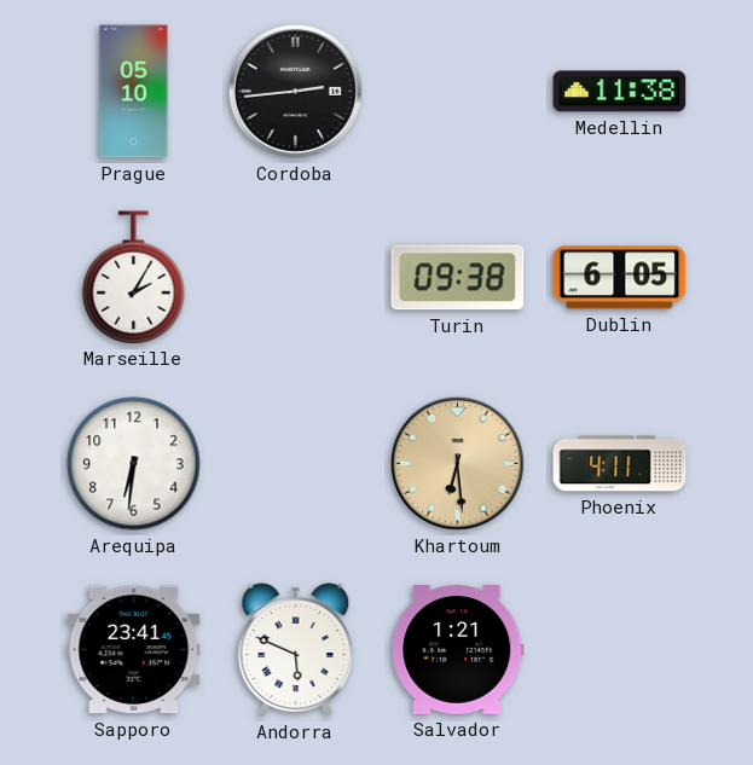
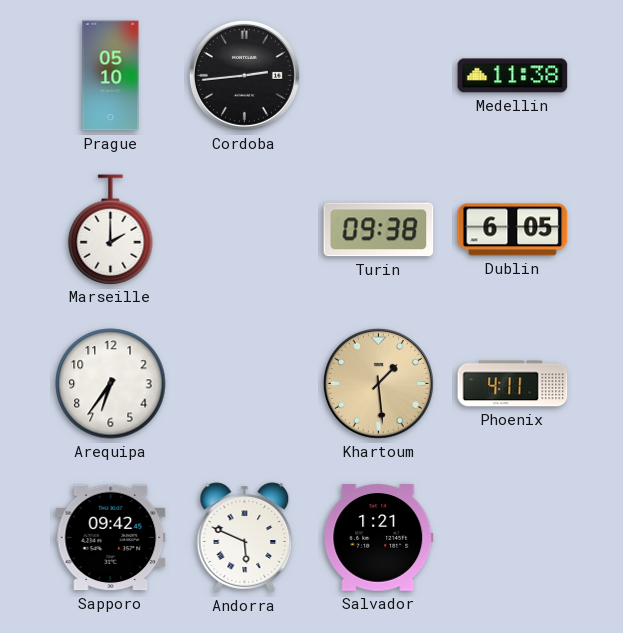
Marseille: 2:05 -> 2:00
Arequipa: 6:31 -> 6:36
Khartoum: 6:29 -> 1:29
Sapporo: 23:41 -> 09:42
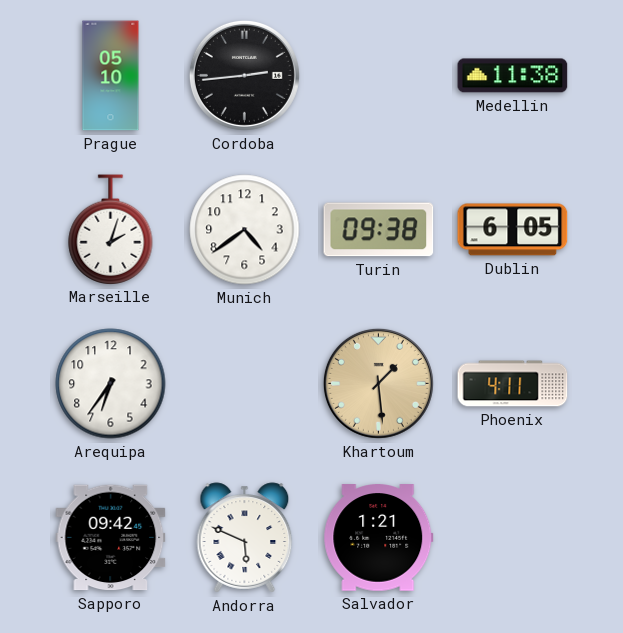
Marseille: 2:00 -> 2:03
Munich: none -> 4:39
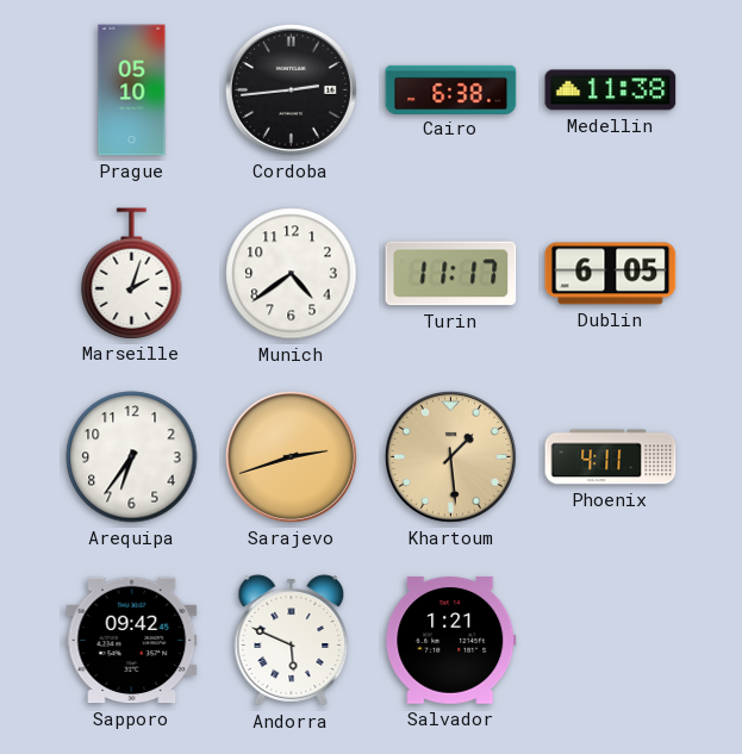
Cairo: none -> 6:38
Turin: 09:38 -> 11:17
Sarajevo: none -> 2:42
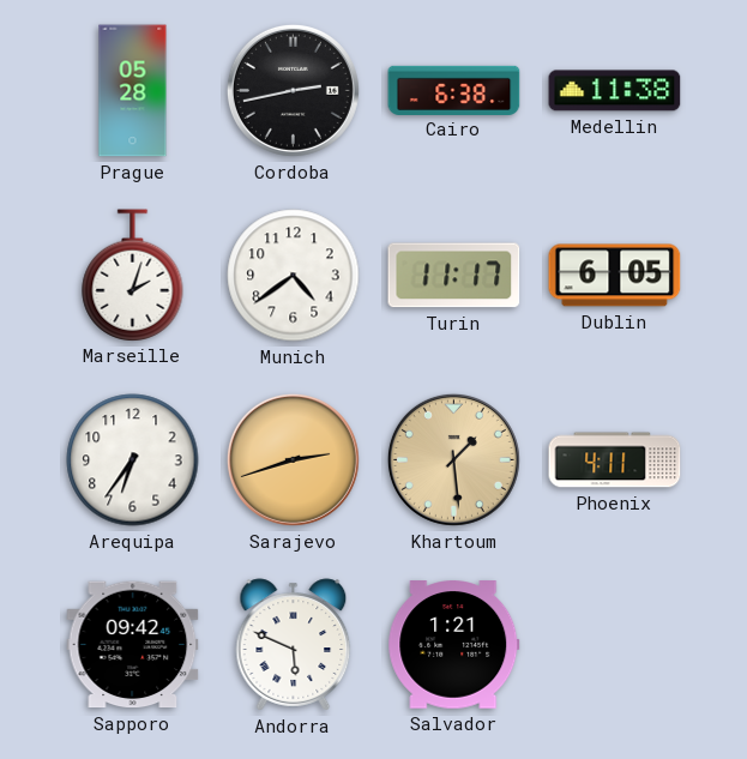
Prague: 05:10 -> 05:28
Cordoba: 2:44 -> 2:43
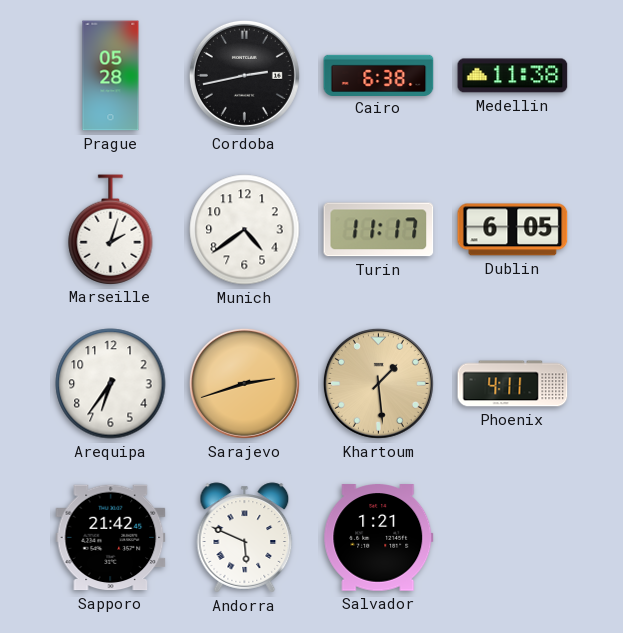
Sapporo: 09:42 -> 21:42
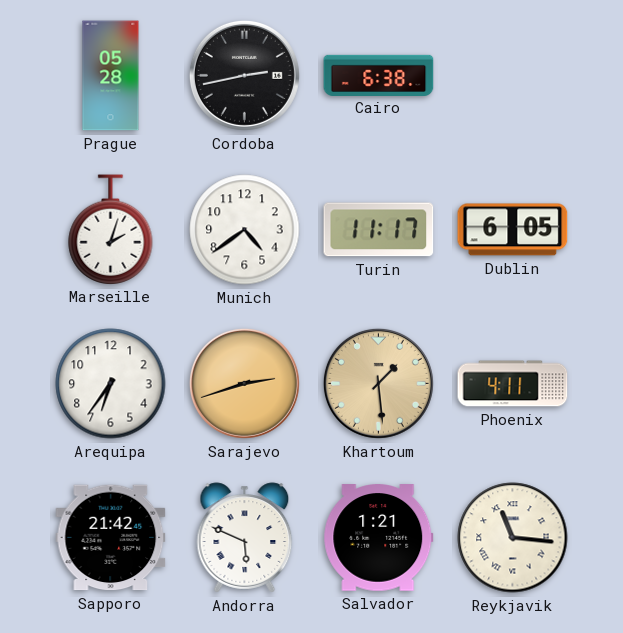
Medellin: 11:38 -> none
Reykjavik: none -> 11:16
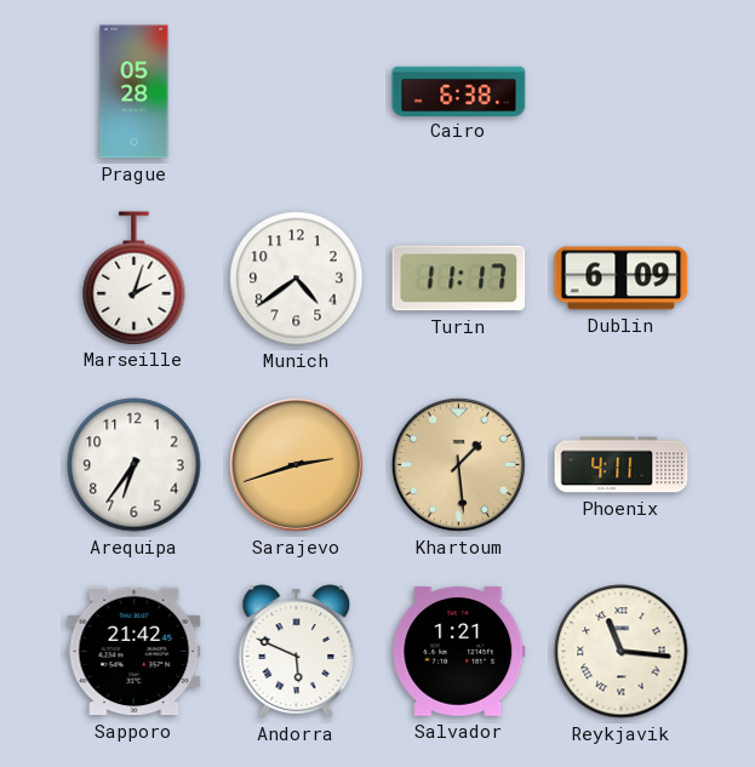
Cordoba: 2:43 -> none
Dublin: 6:05 -> 6:09
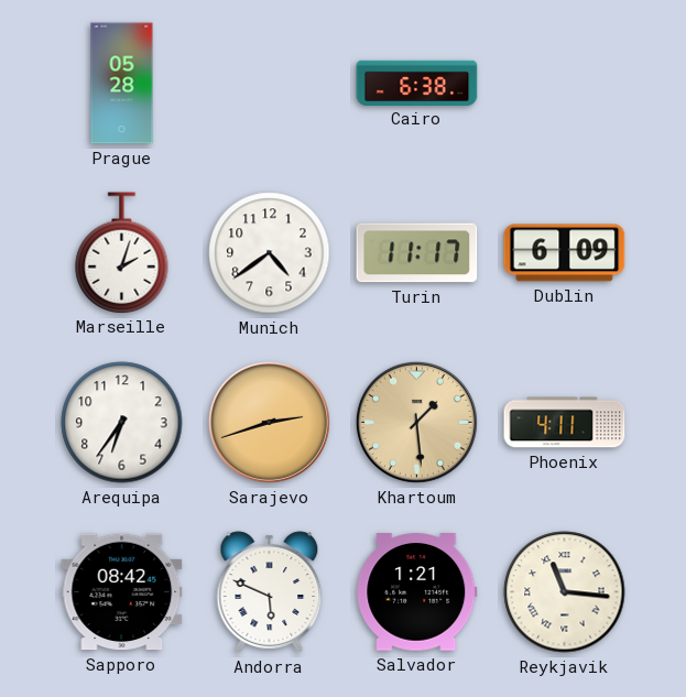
Sapporo: 21:42 -> 08:42
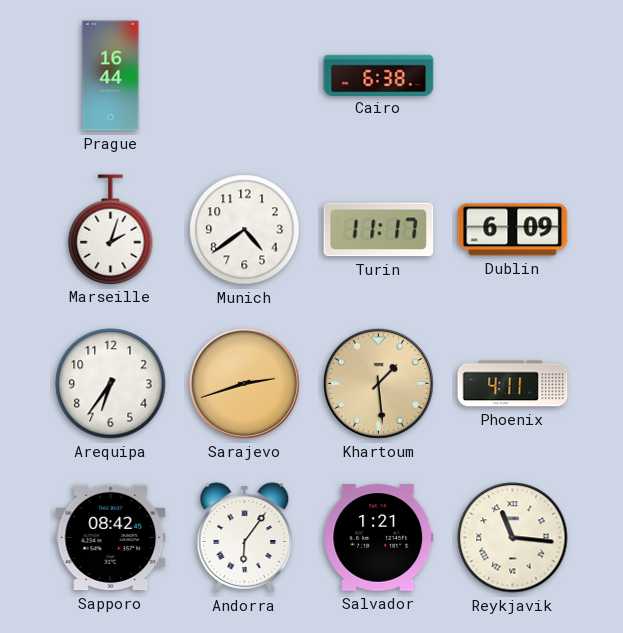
Prague: 05:28 -> 16:44
Andorra: 5:49 -> 6:06
